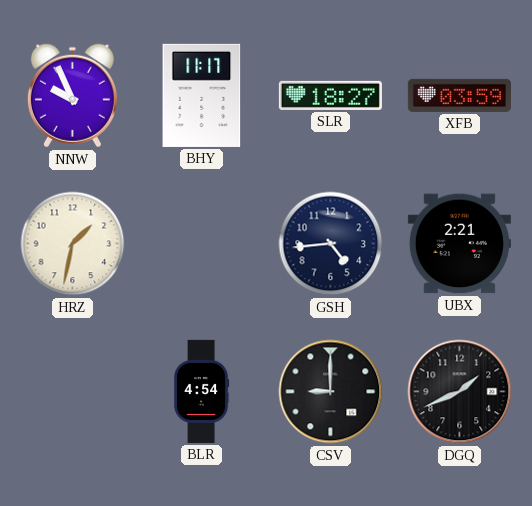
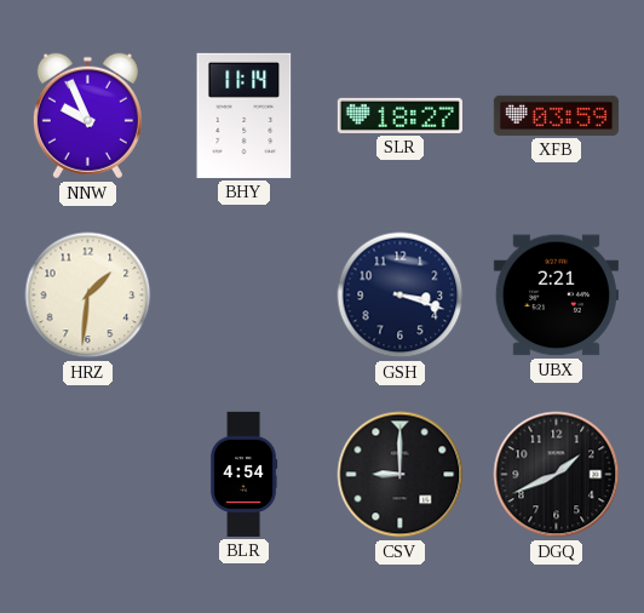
BHY: 11:17 -> 11:14
HRZ: 1:32 -> 1:31
GSH: 4:44 -> 3:18
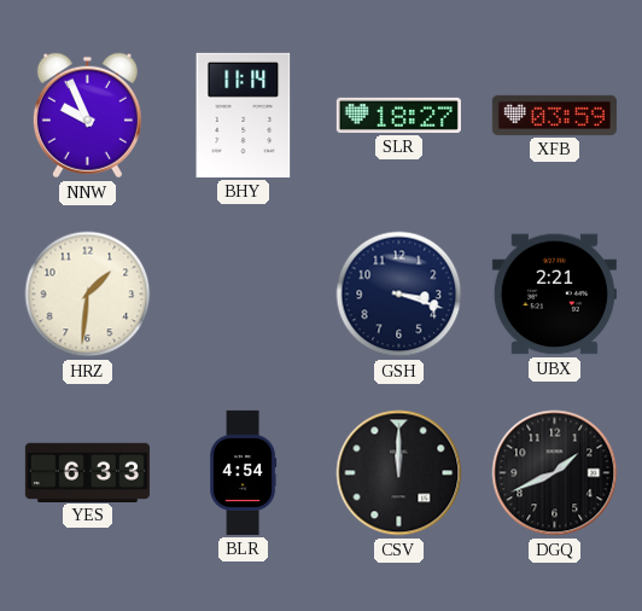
YES: none -> 6:33
CSV: 9:00 -> 12:00
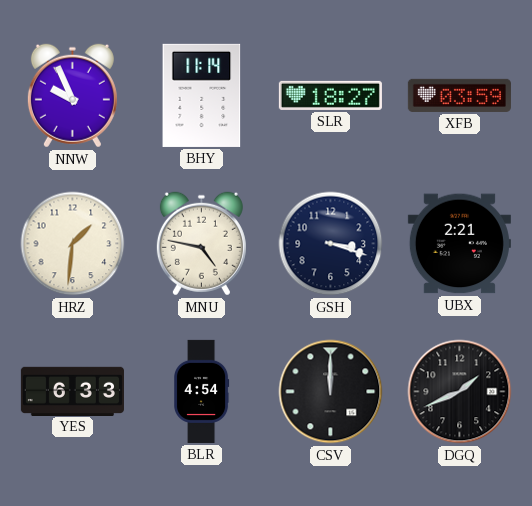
MNU: none -> 4:47
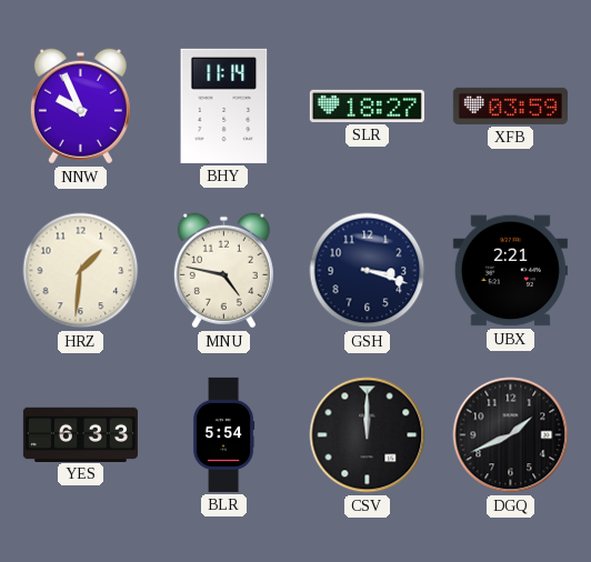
BLR: 4:54 -> 5:54
